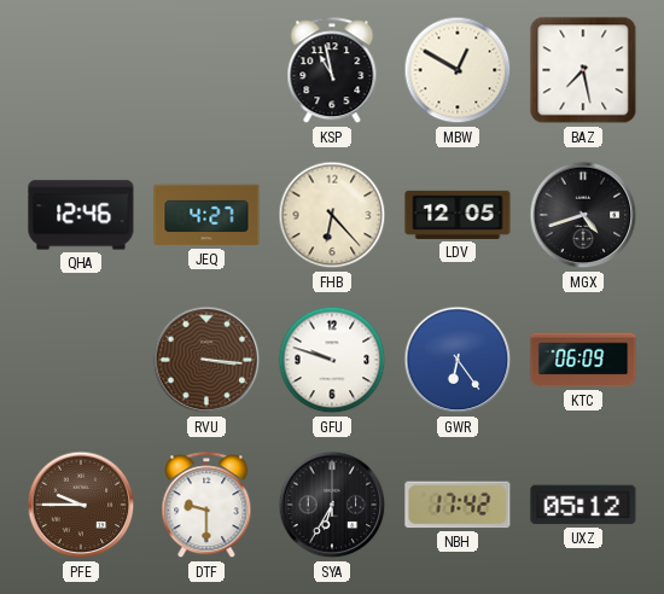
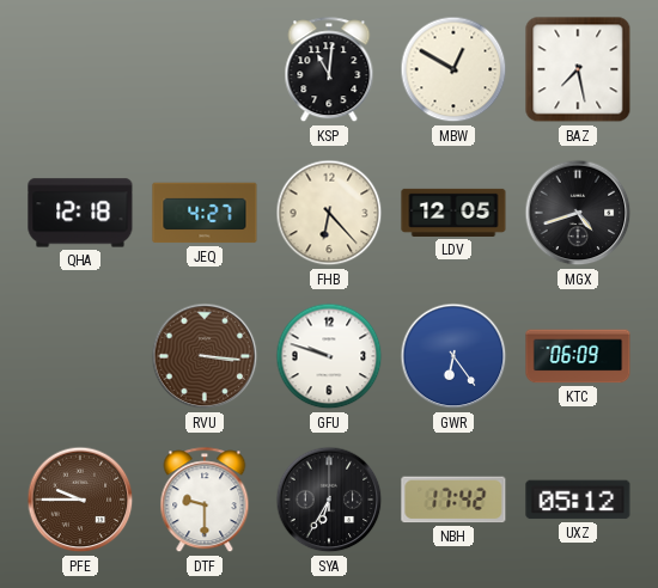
KSP: 10:58 -> 11:01
QHA: 12:46 -> 12:18
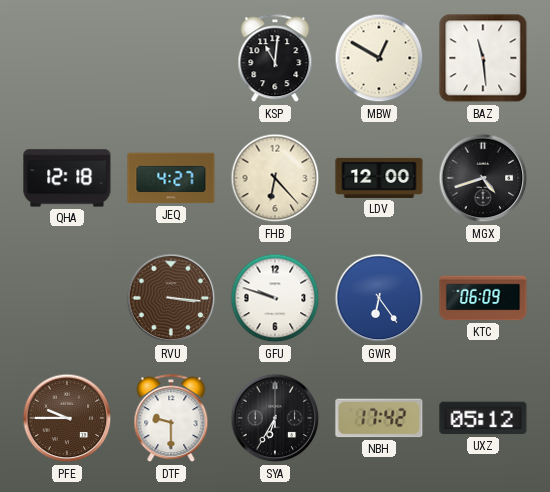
BAZ: 7:28 -> 11:29
LDV: 12:05 -> 12:00
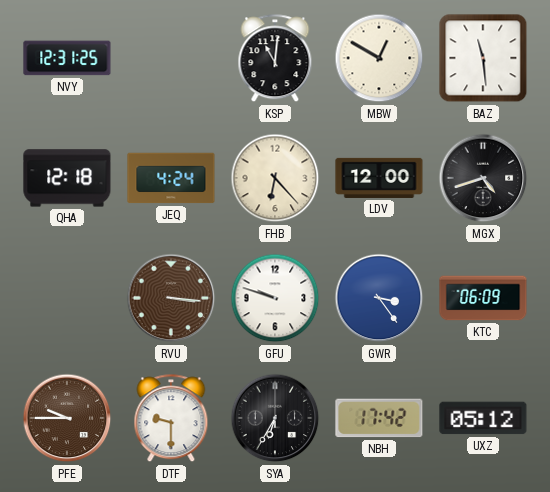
NVY: none -> 12:31
JEQ: 4:27 -> 4:24
GWR: 6:24 -> 3:24
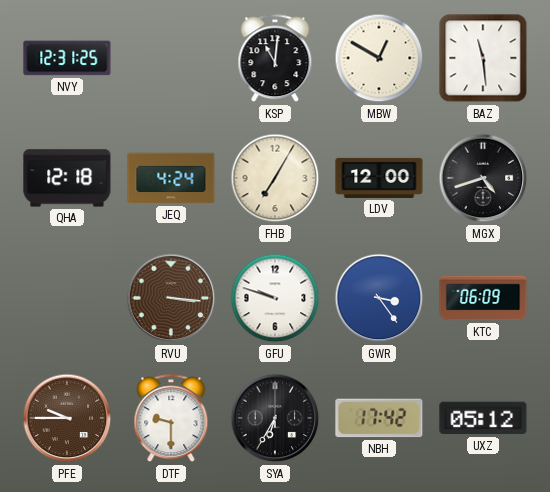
FHB: 6:23 -> 7:05
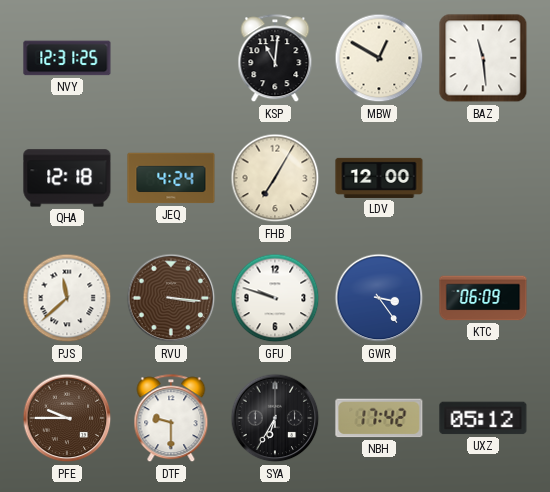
MGX: 4:42 -> none
PJS: none -> 11:38
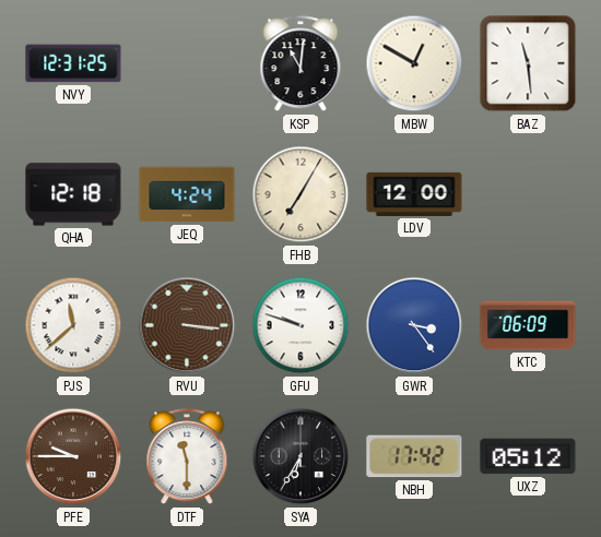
DTF: 9:30 -> 11:30
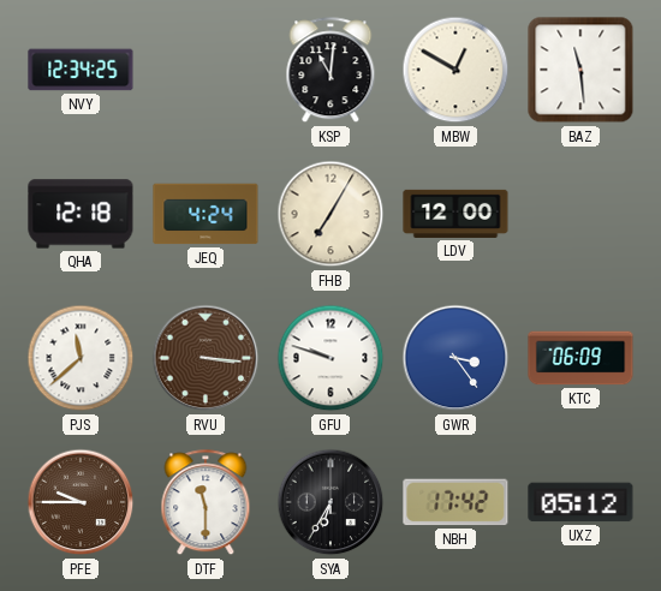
NVY: 12:31 -> 12:34
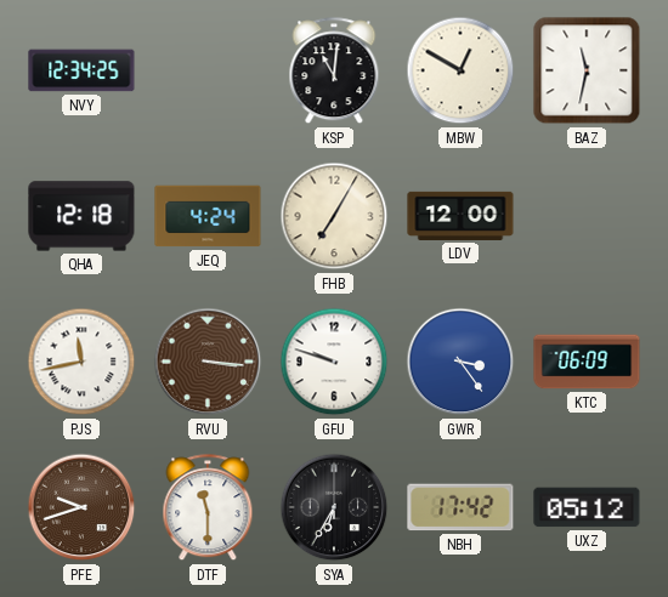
BAZ: 11:29 -> 11:32
PJS: 11:38 -> 11:43
PFE: 9:45 -> 9:42
